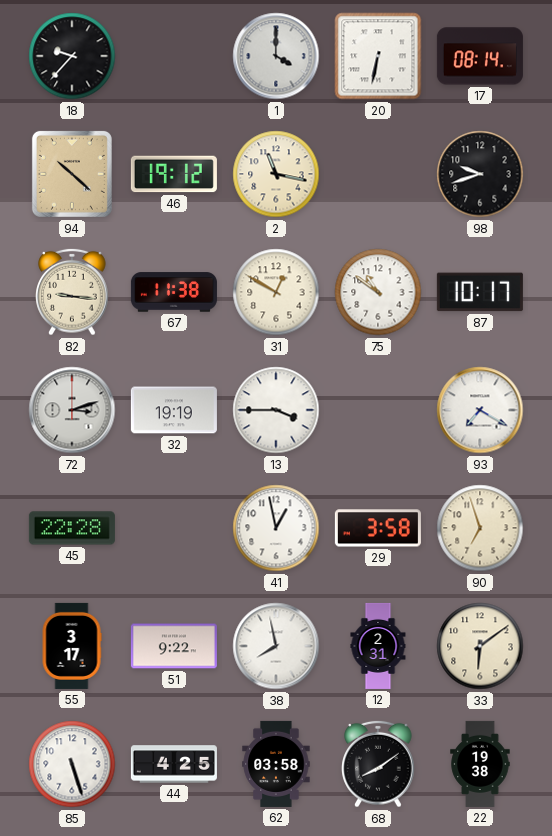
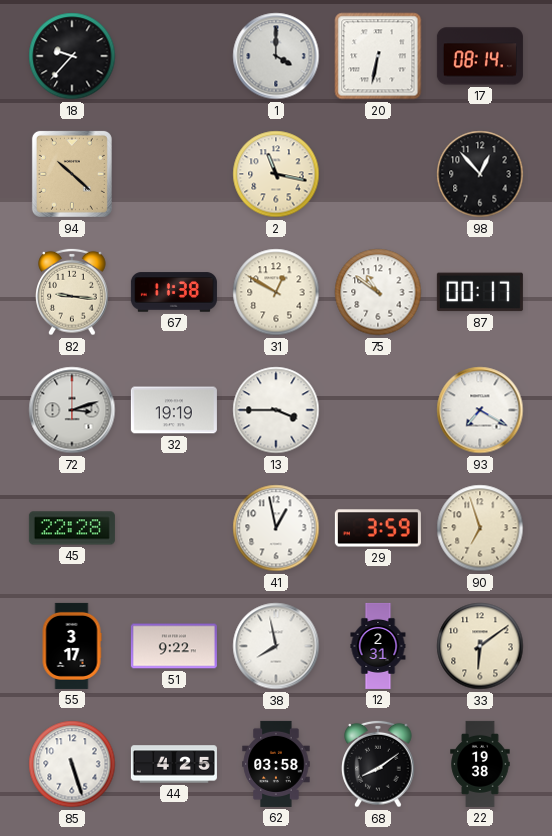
46: 19:12 -> none
98: 9:42 -> 12:53
87: 10:17 -> 00:17
29: 3:58 -> 3:59
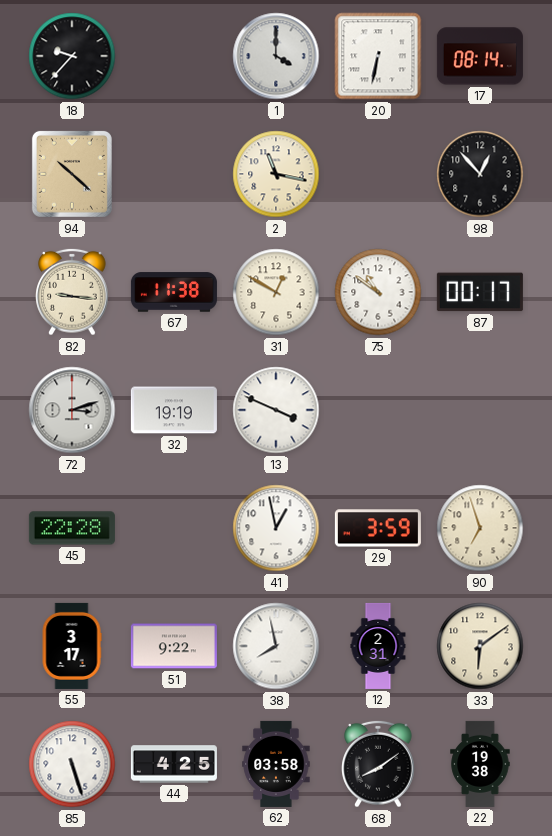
13: 3:45 -> 3:49
93: 7:20 -> none
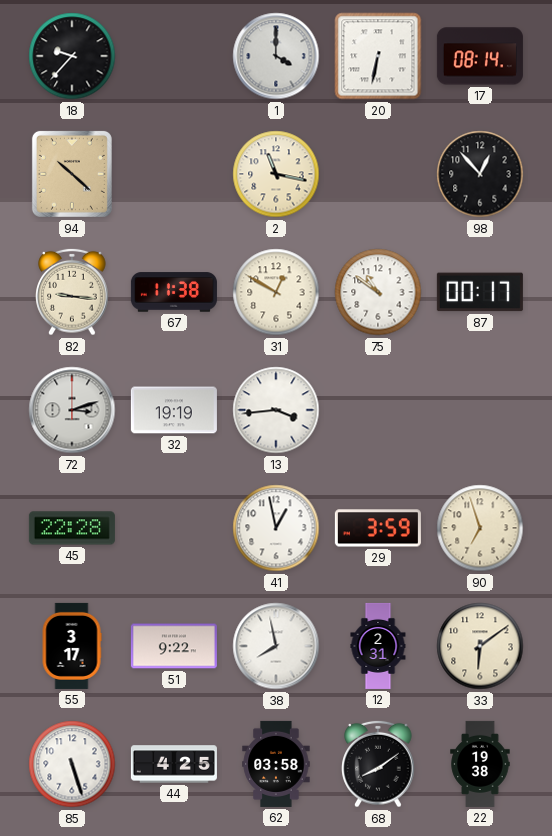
13: 3:49 -> 3:44
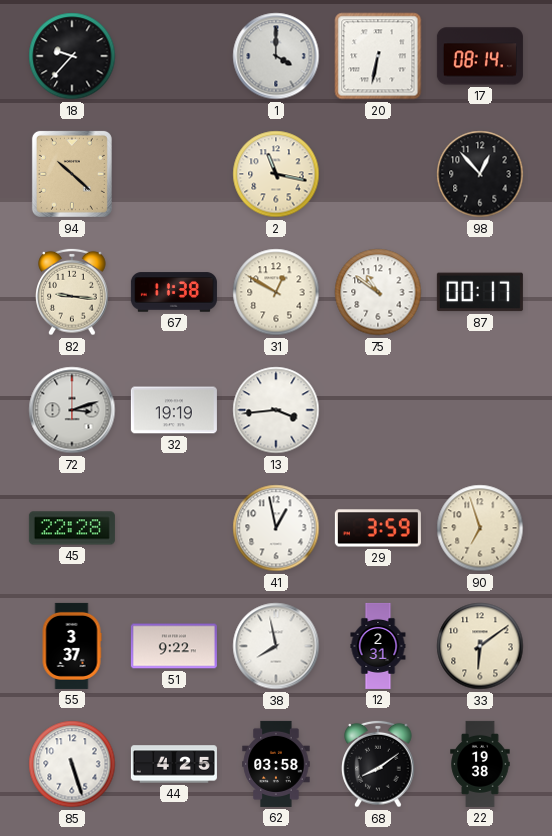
55: 3:17 -> 3:37
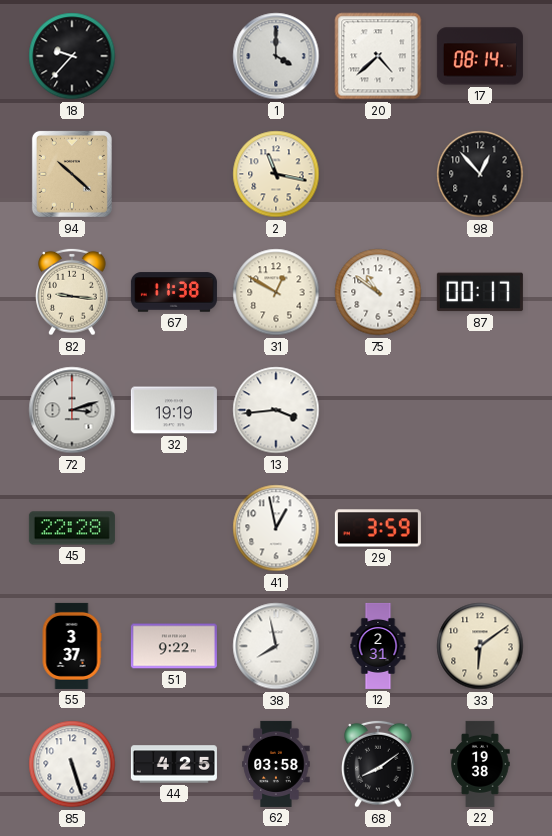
20: 6:32 -> 4:38
90: 6:57 -> none
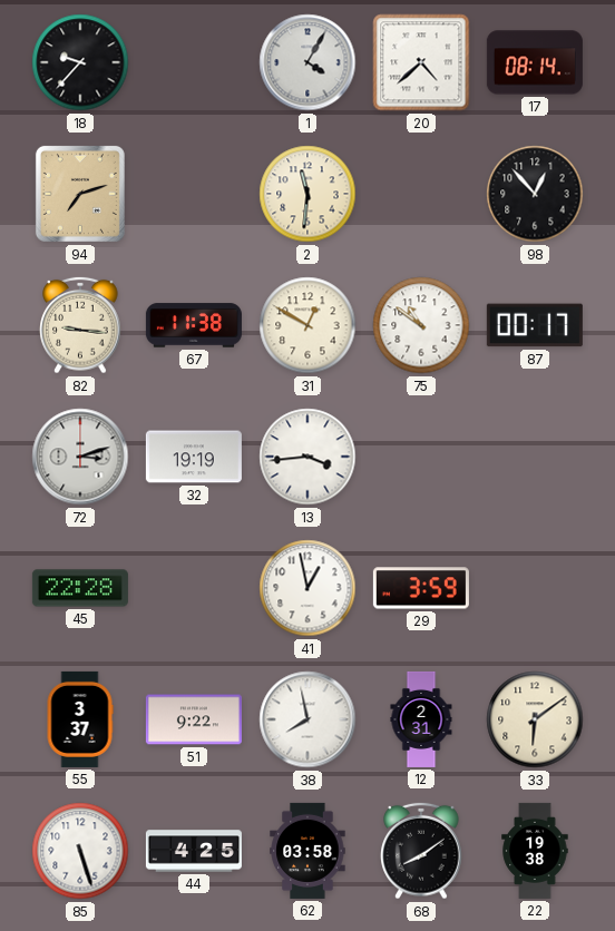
1: 4:00 -> 4:05
94: 10:22 -> 7:12
2: 11:17 -> 11:31
